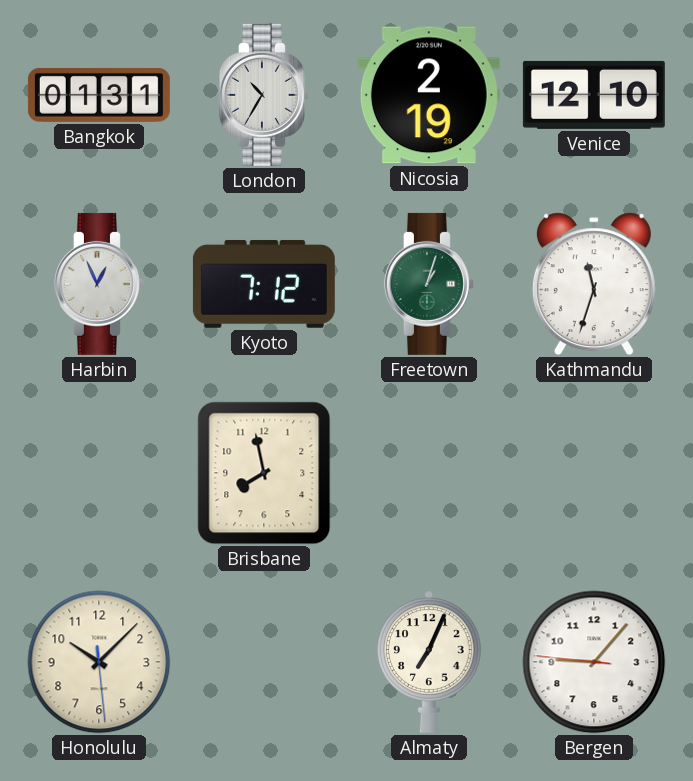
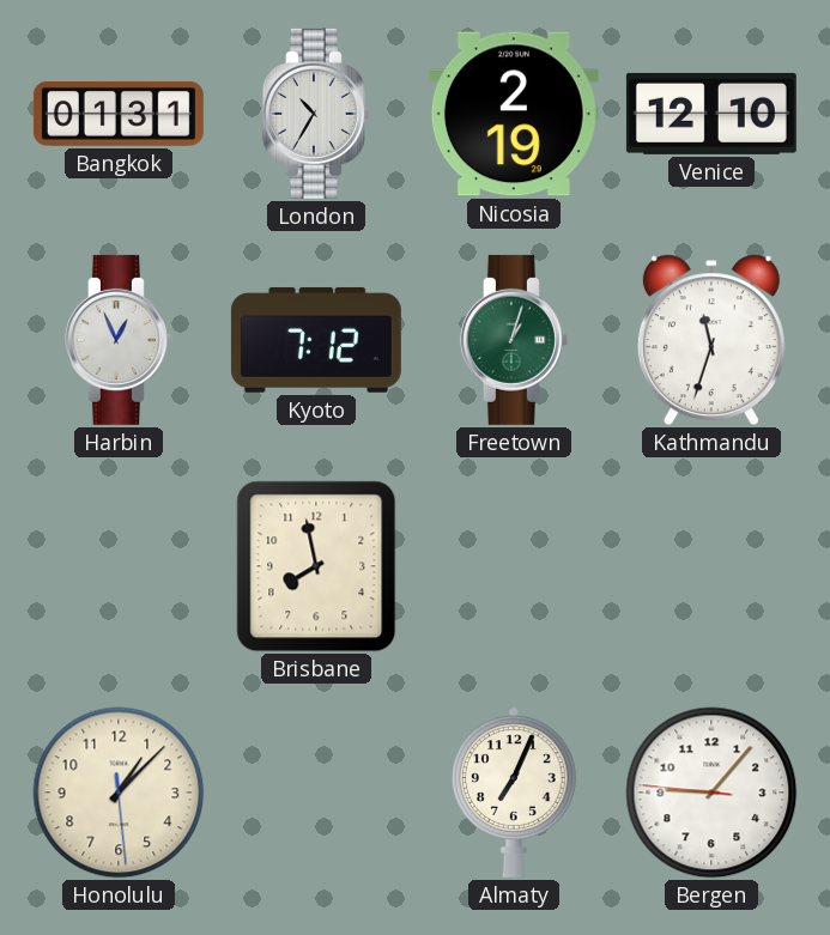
Honolulu: 10:07 -> 1:07
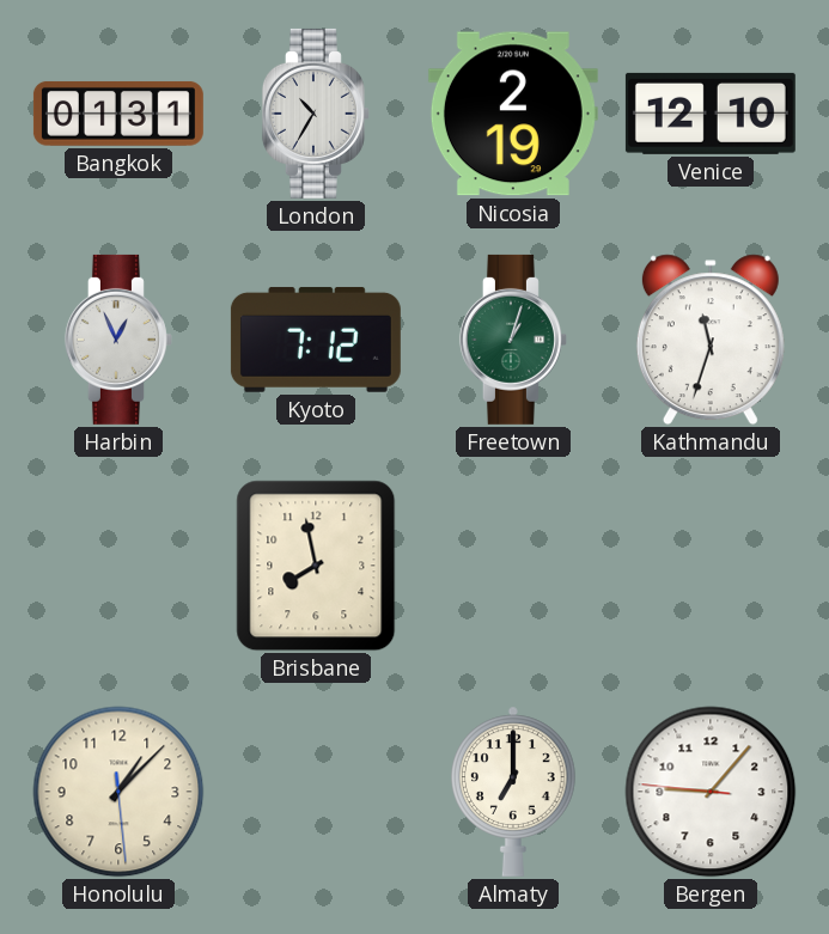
Almaty: 7:04 -> 7:00
